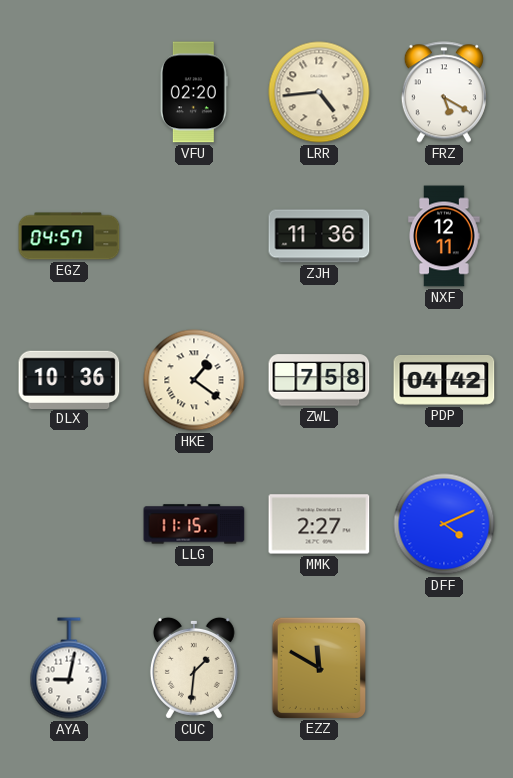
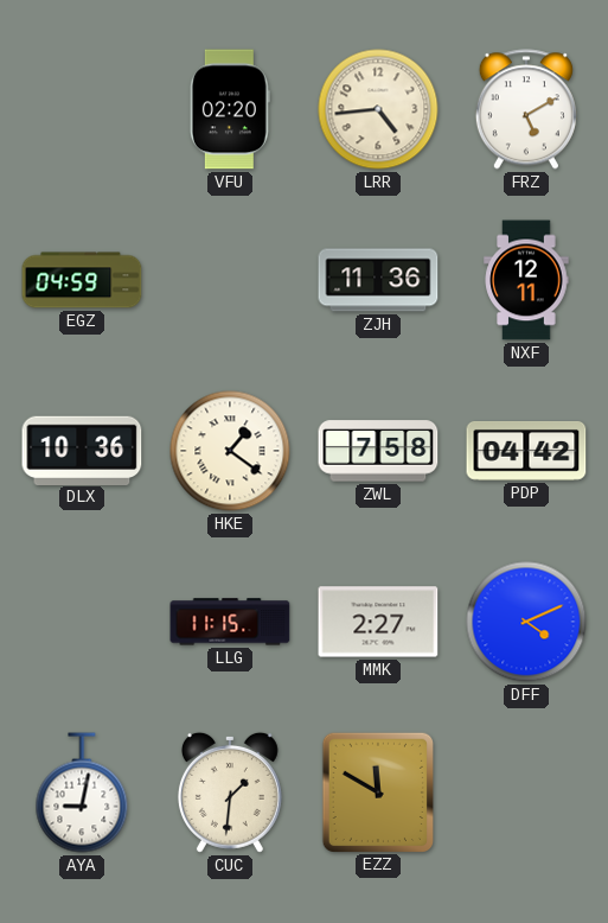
FRZ: 5:20 -> 5:10
EGZ: 04:57 -> 04:59
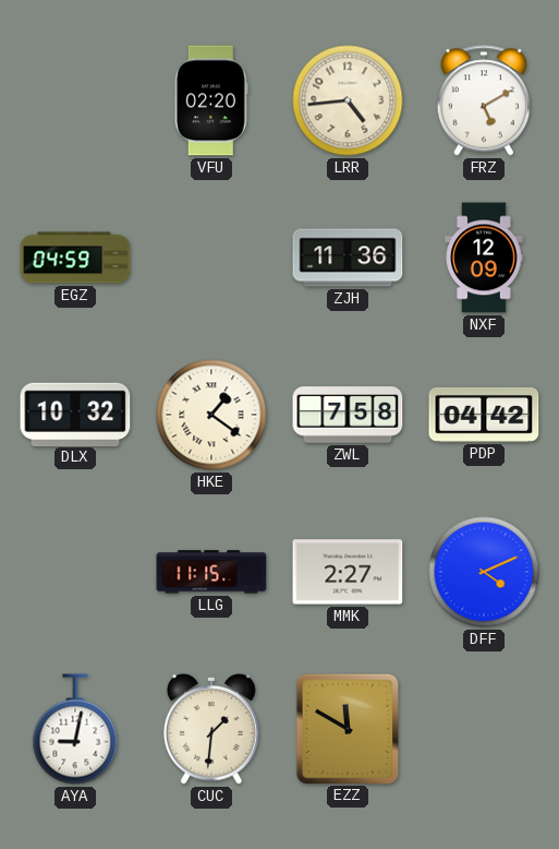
NXF: 12:11 -> 12:09
DLX: 10:36 -> 10:32
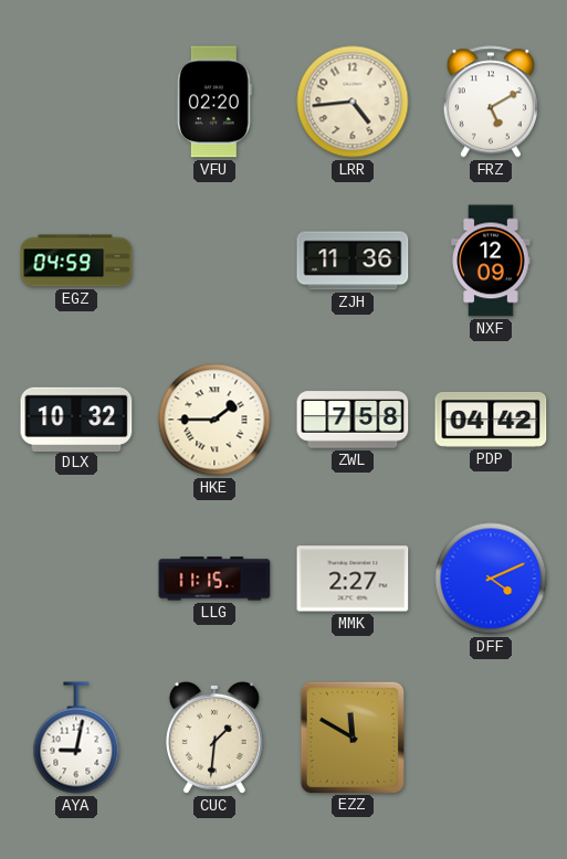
HKE: 1:21 -> 1:45
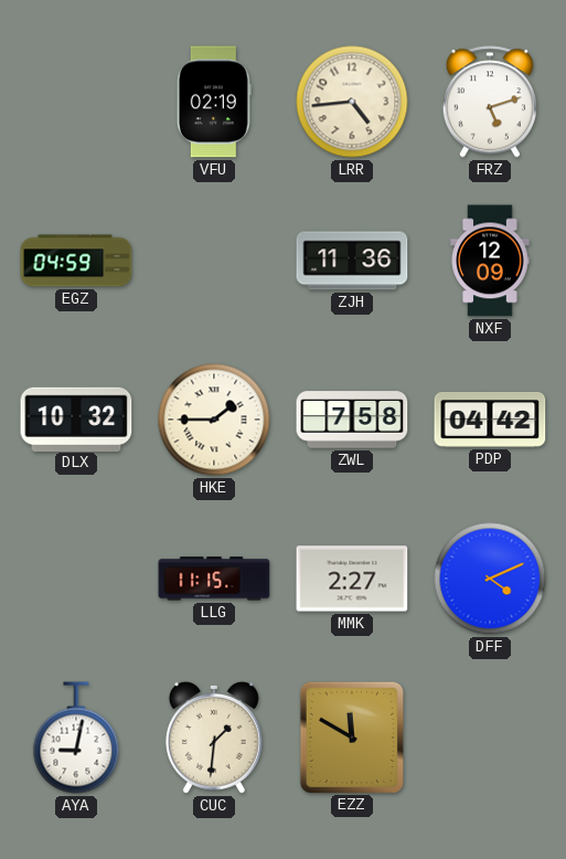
VFU: 02:20 -> 02:19
FRZ: 5:10 -> 5:12
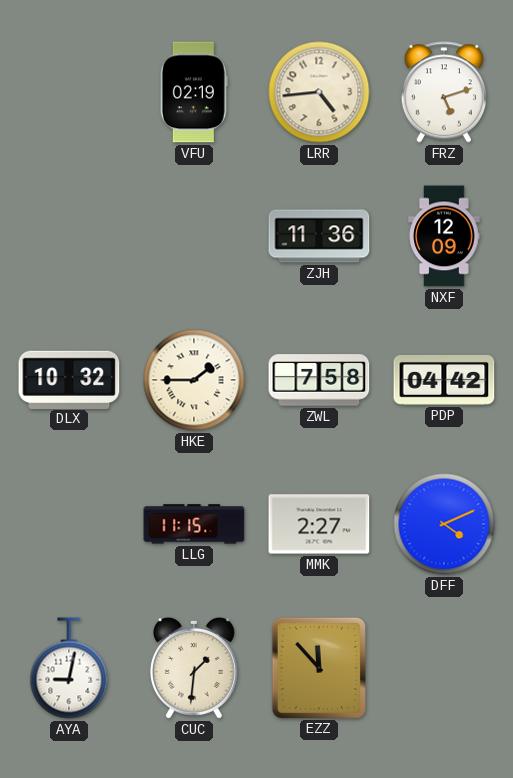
EGZ: 04:59 -> none
EZZ: 11:50 -> 11:53
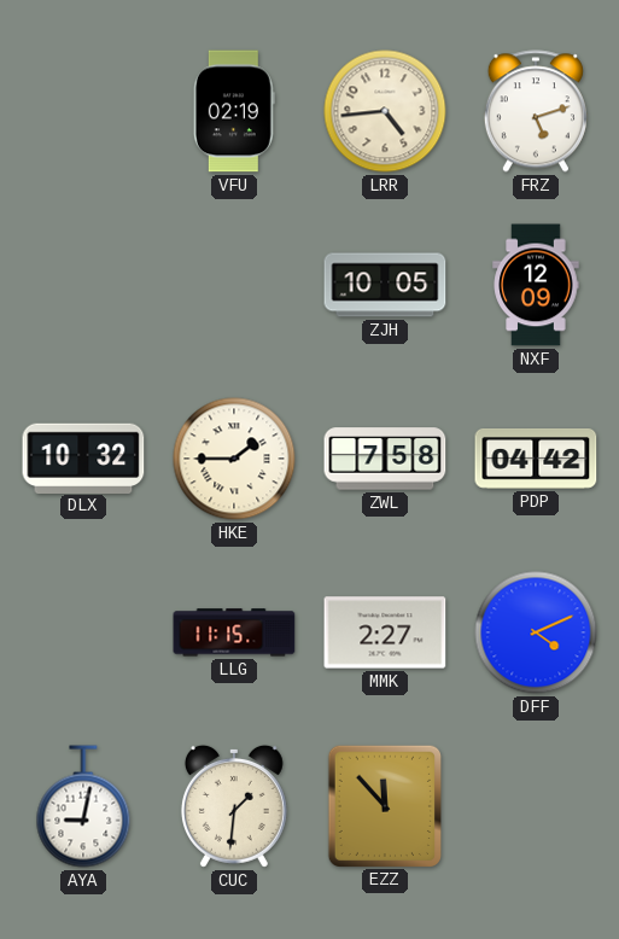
ZJH: 11:36 -> 10:05
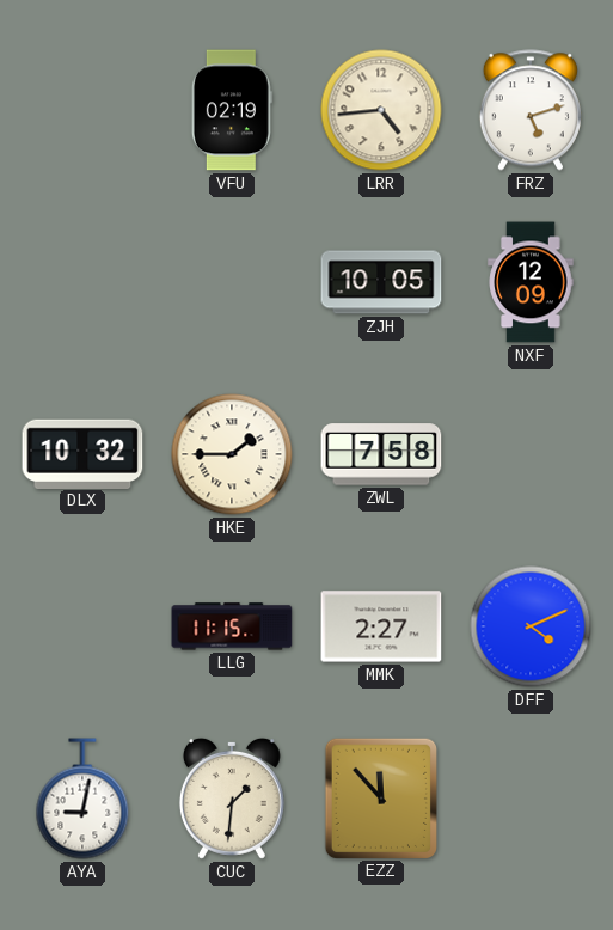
PDP: 04:42 -> none
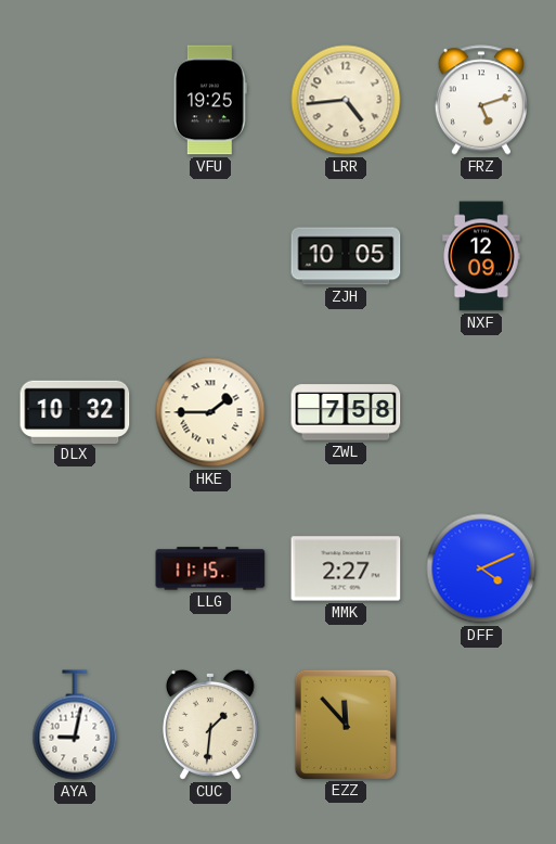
VFU: 02:19 -> 19:25
